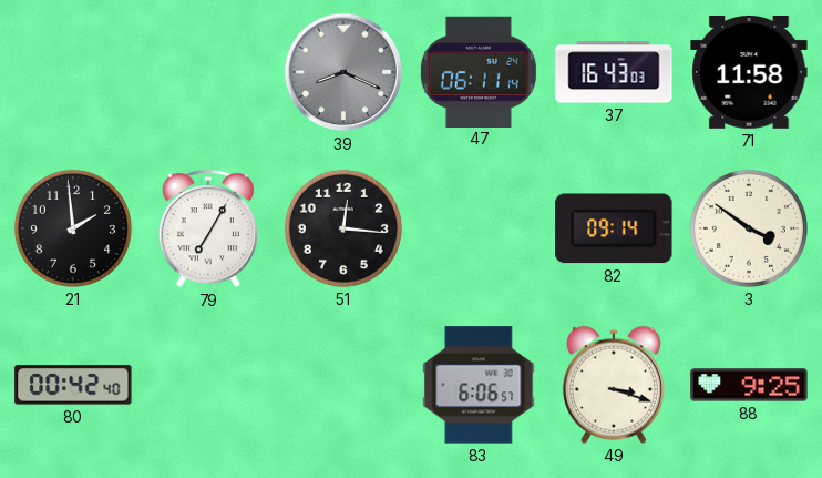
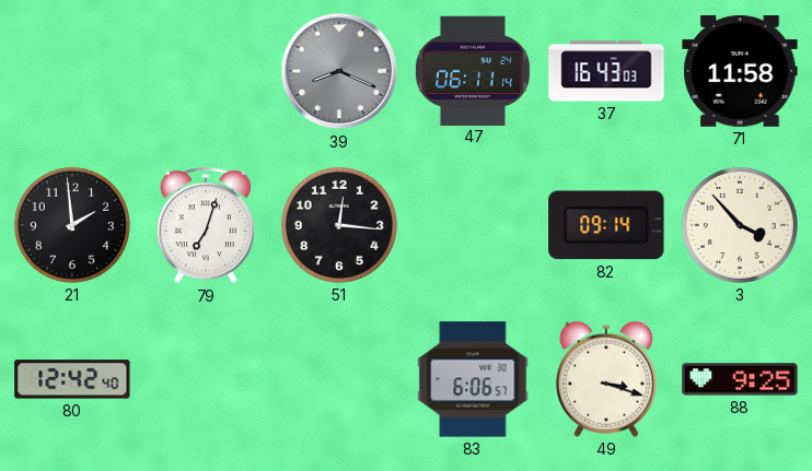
79: 7:05 -> 7:03
3: 3:51 -> 3:53
80: 00:42 -> 12:42
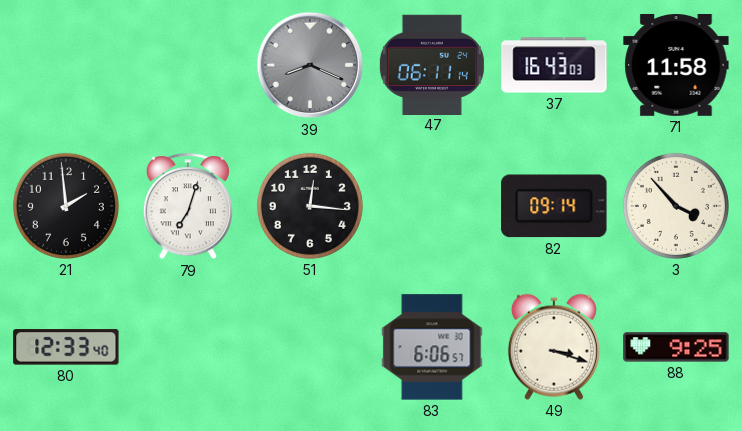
80: 12:42 -> 12:33
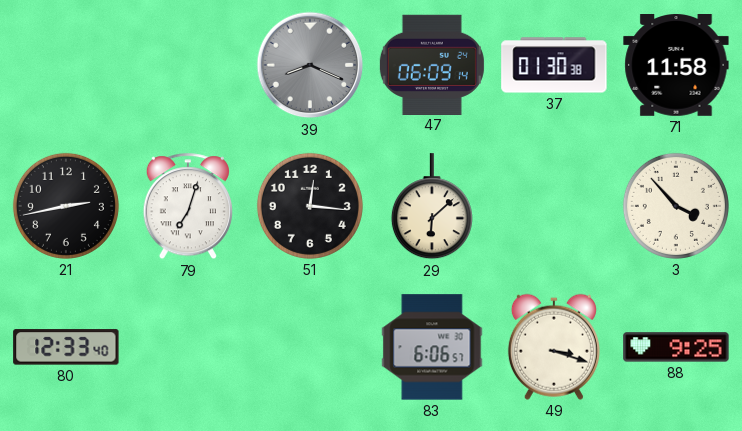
47: 06:11 -> 06:09
37: 16:43 -> 01:30
21: 1:59 -> 2:43
29: none -> 6:08
82: 09:14 -> none
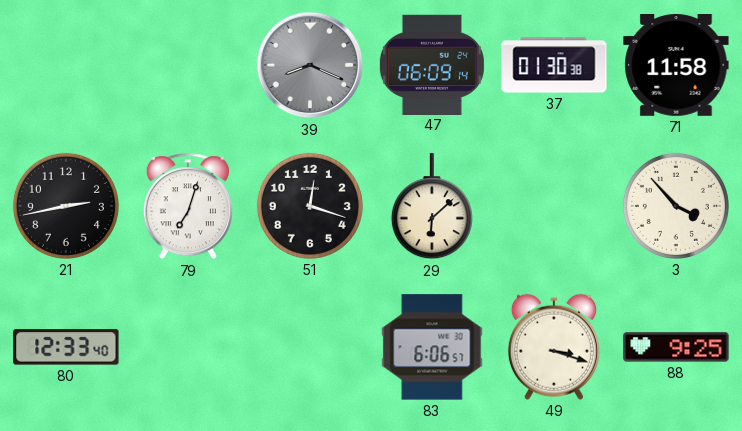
51: 12:16 -> 12:18
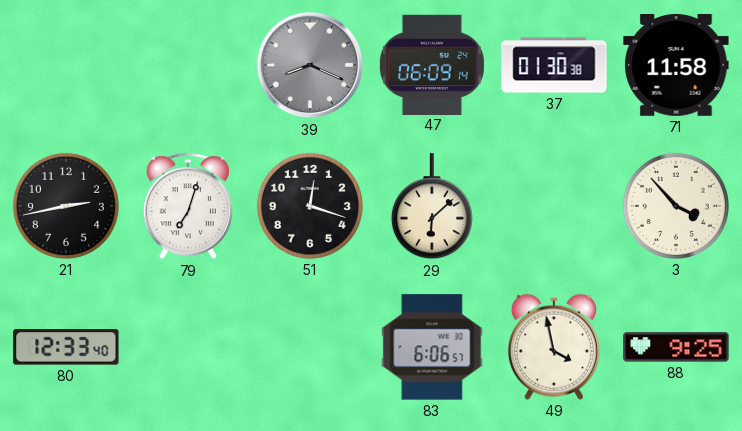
49: 3:18 -> 3:58
